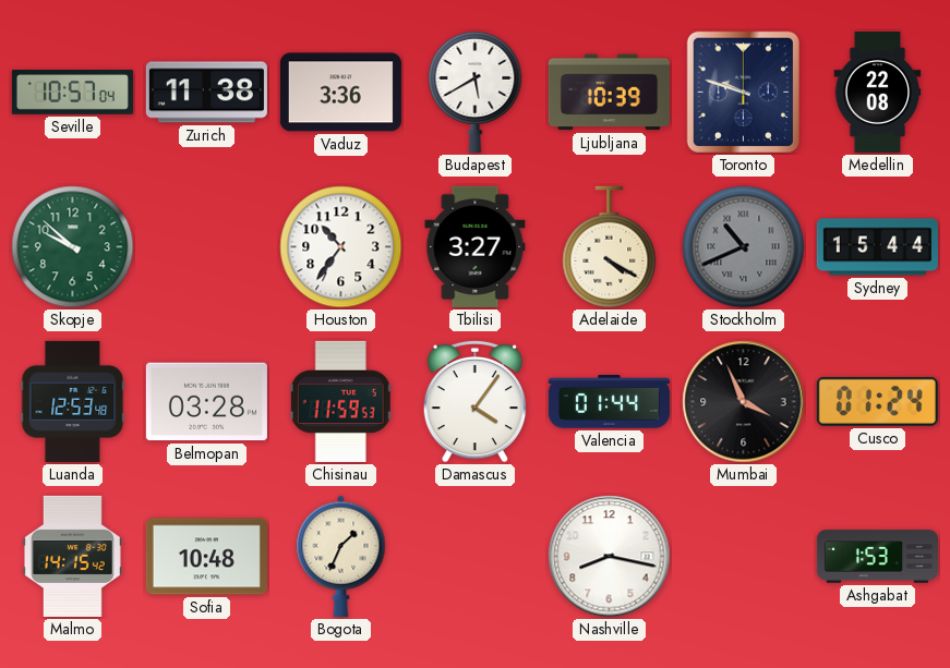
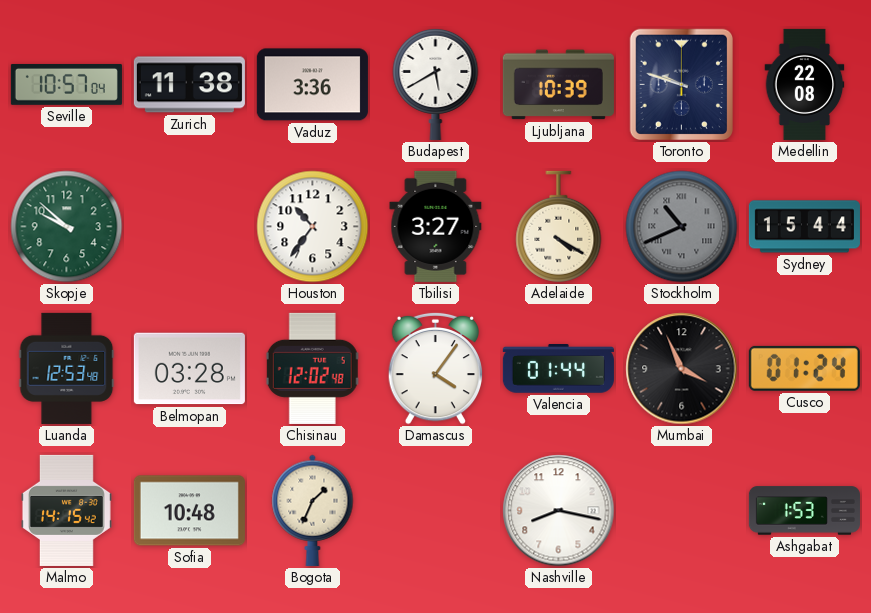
Chisinau: 11:59 -> 12:02
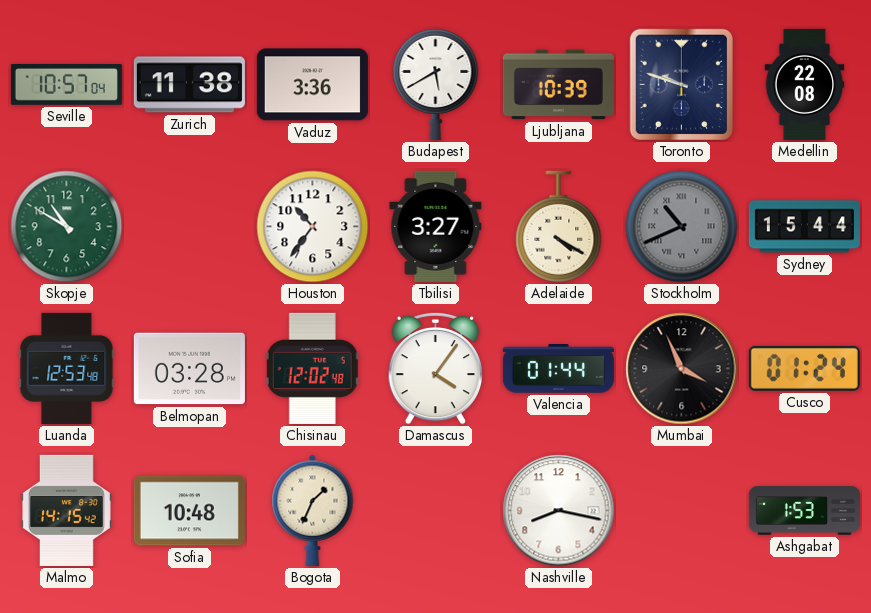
Skopje: 9:52 -> 10:50
